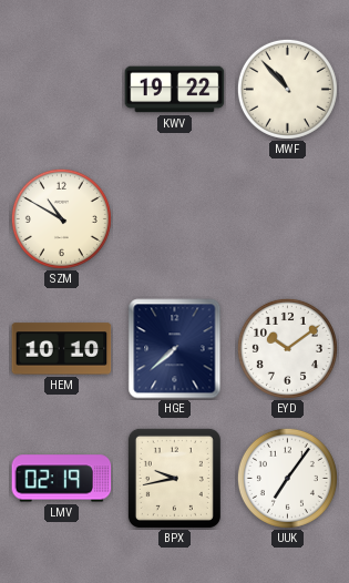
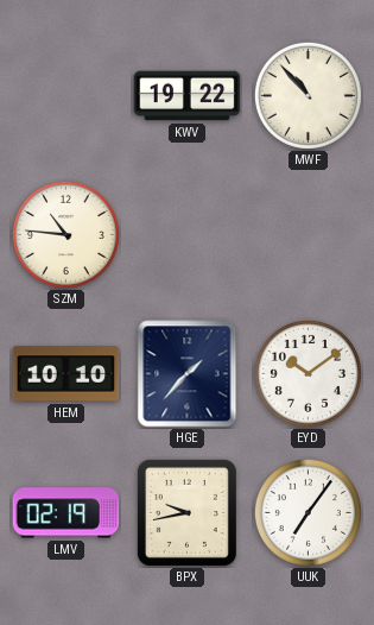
SZM: 10:50 -> 10:46
HGE: 7:38 -> 1:37
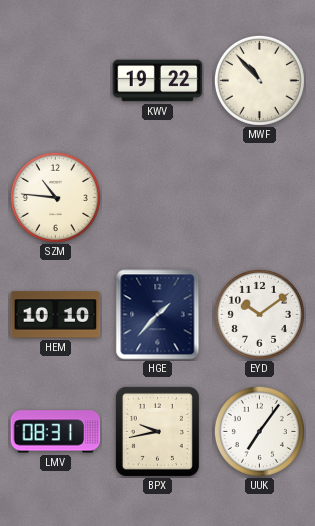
LMV: 02:19 -> 08:31
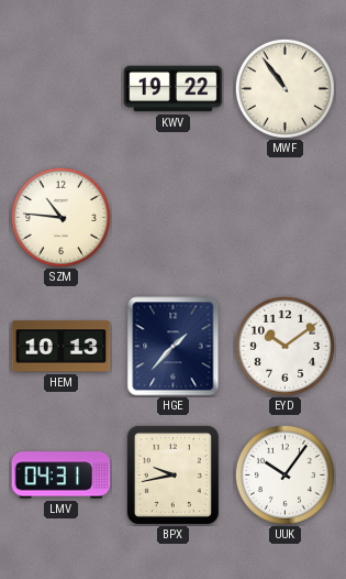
MWF: 10:53 -> 10:54
HEM: 10:10 -> 10:13
LMV: 08:31 -> 04:31
UUK: 7:06 -> 10:06
